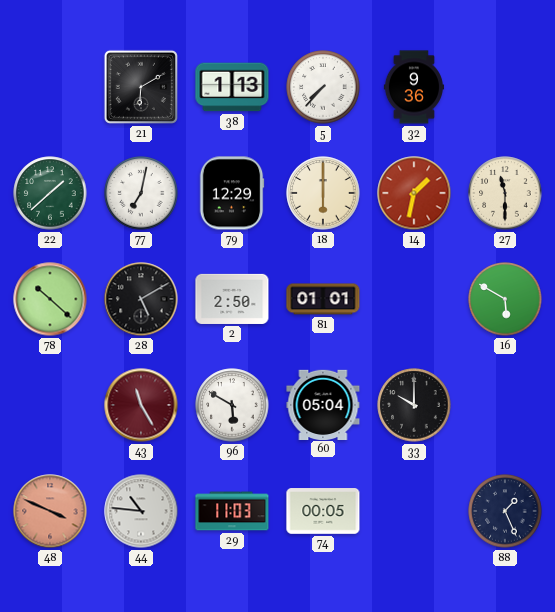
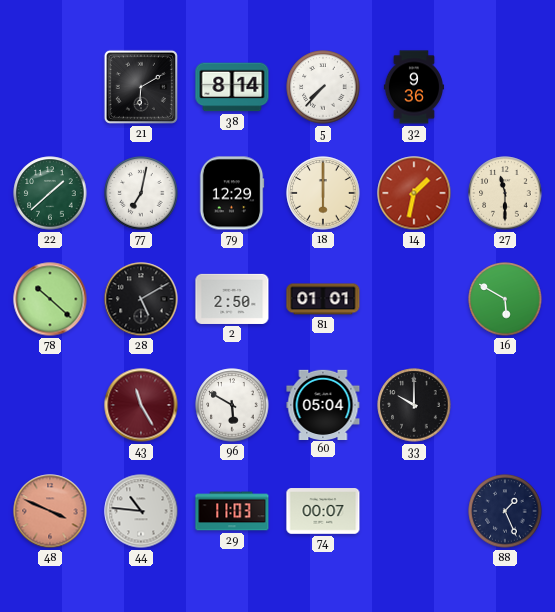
38: 1:13 -> 8:14
74: 00:05 -> 00:07
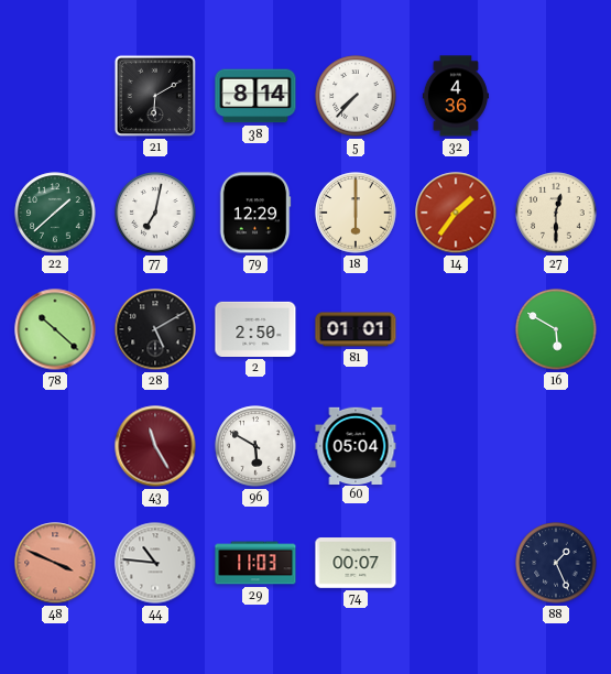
32: 9:36 -> 4:36
14: 1:32 -> 1:36
27: 11:30 -> 12:30
33: 10:00 -> none
